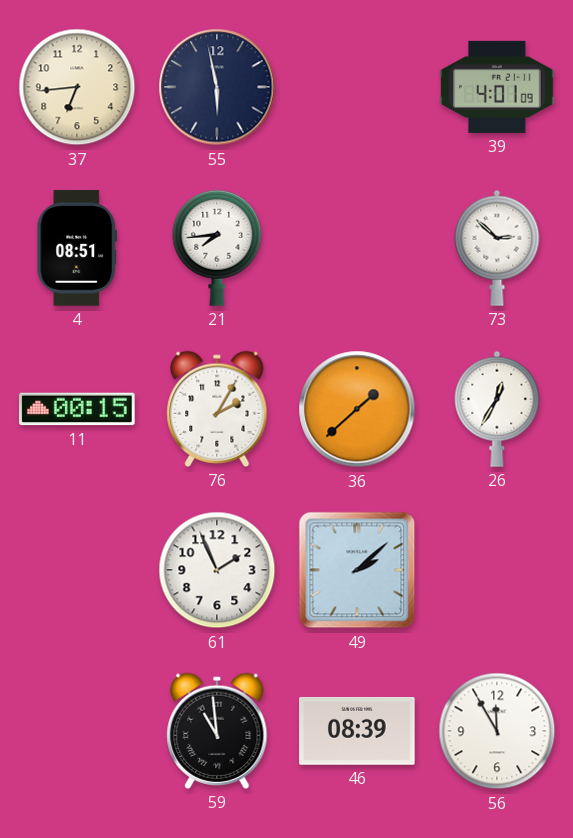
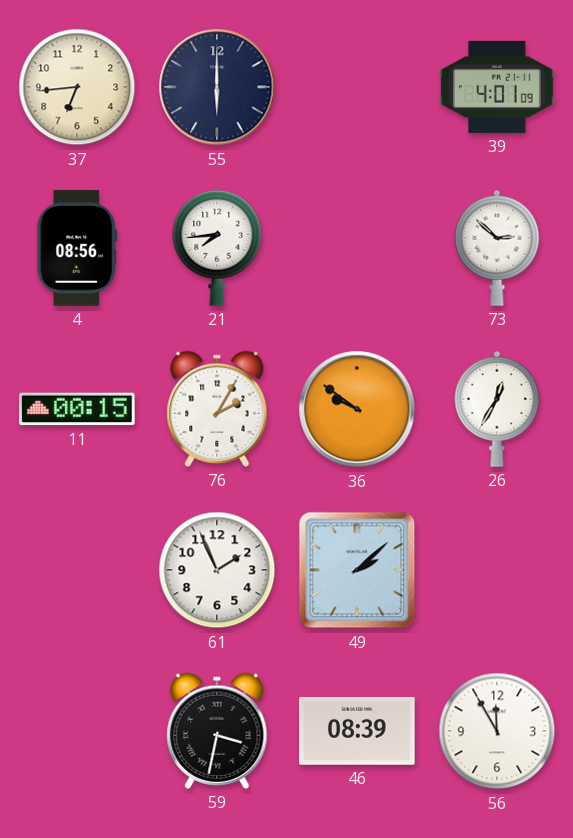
55: 5:58 -> 6:00
4: 08:51 -> 08:56
36: 1:38 -> 9:51
59: 10:59 -> 3:32
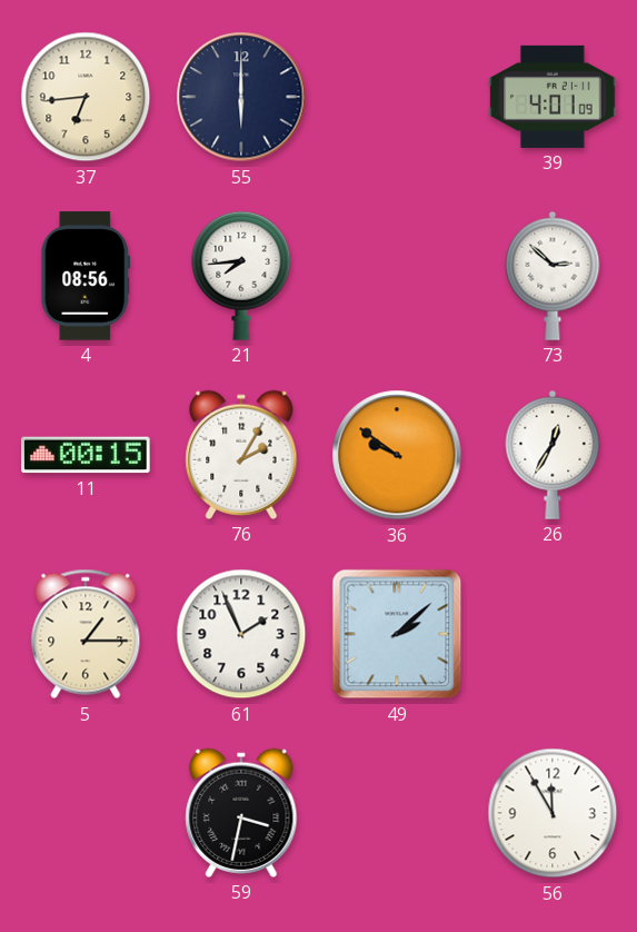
5: none -> 1:15
46: 08:39 -> none
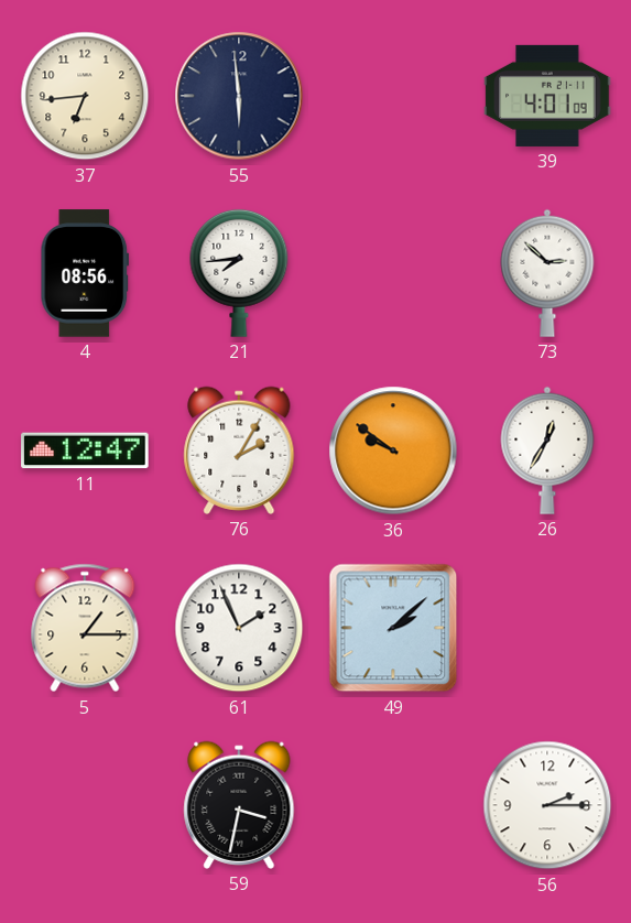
55: 6:00 -> 5:59
11: 00:15 -> 12:47
56: 11:55 -> 2:15
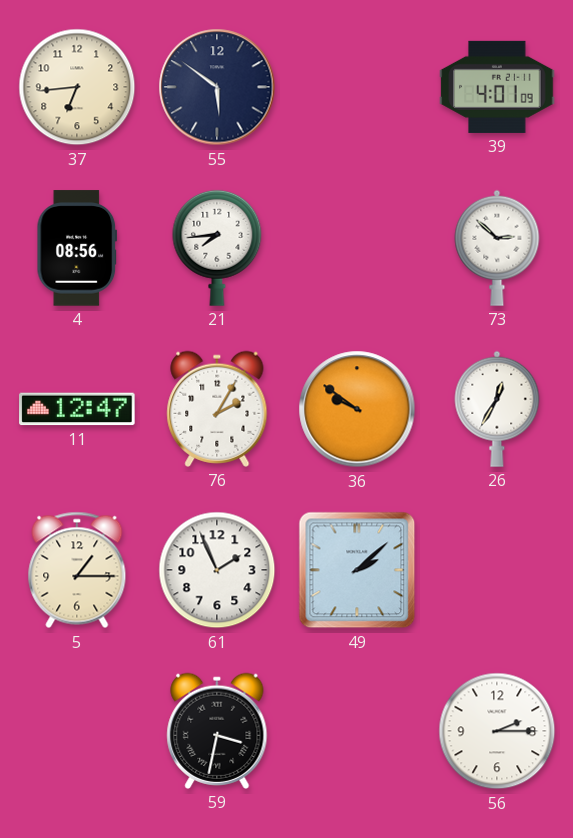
55: 5:59 -> 5:51
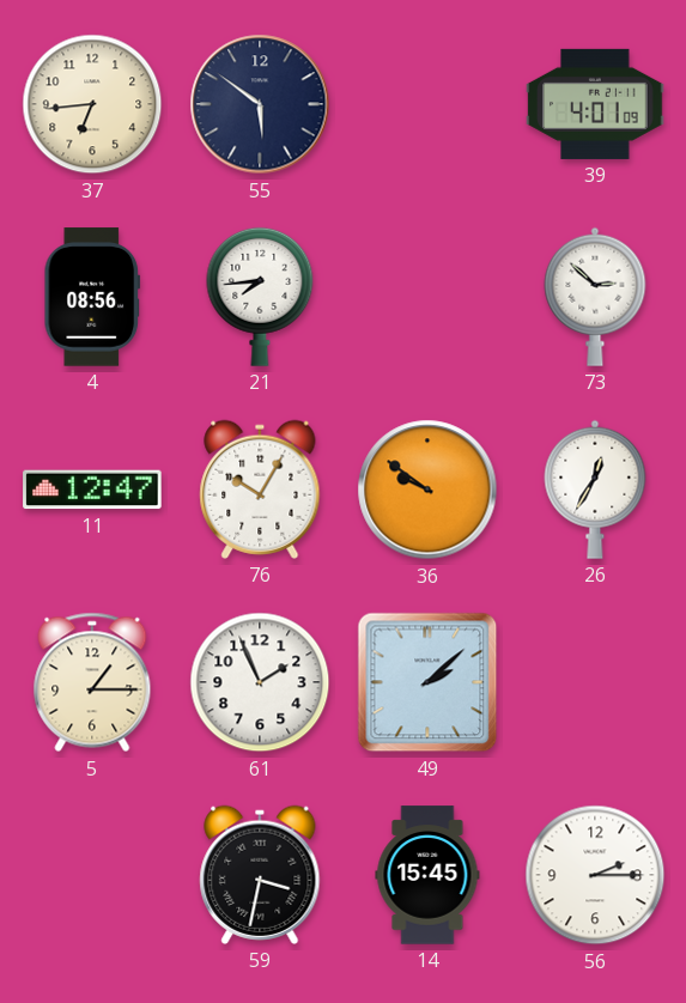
76: 2:05 -> 10:05
14: none -> 15:45
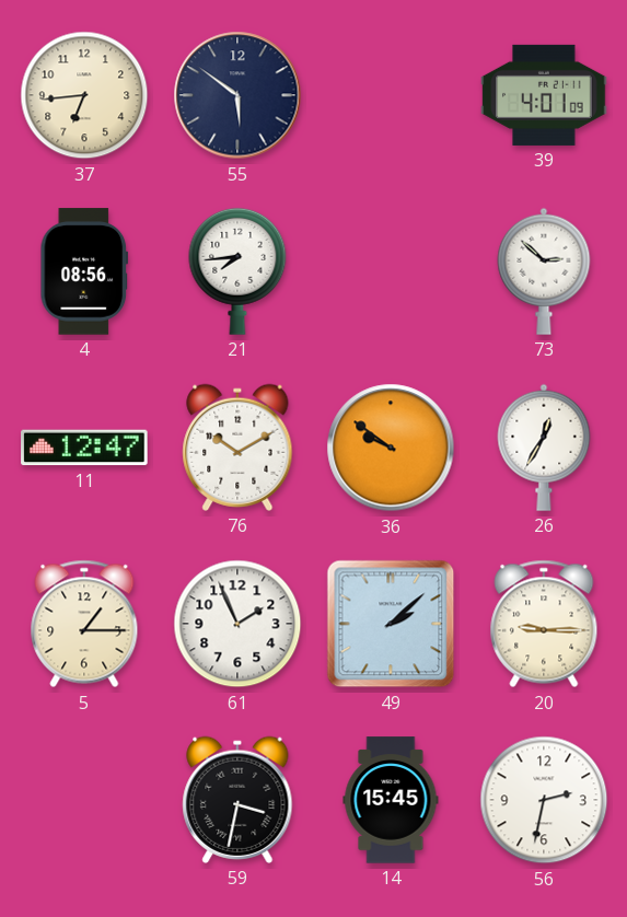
76: 10:05 -> 10:10
20: none -> 9:15
56: 2:15 -> 2:32
